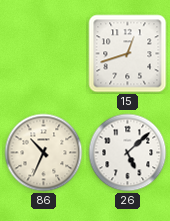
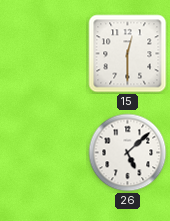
15: 12:42 -> 12:30
86: 10:34 -> none
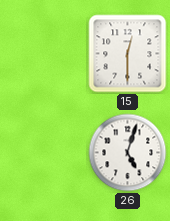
26: 5:08 -> 5:03
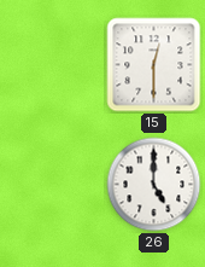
26: 5:03 -> 5:00
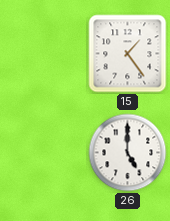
15: 12:30 -> 1:24
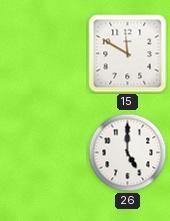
15: 1:24 -> 11:50
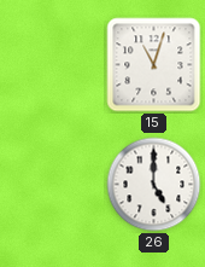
15: 11:50 -> 11:03
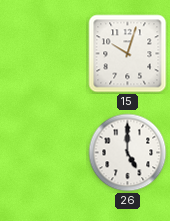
15: 11:03 -> 10:03
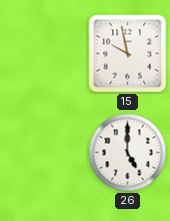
15: 10:03 -> 9:58
